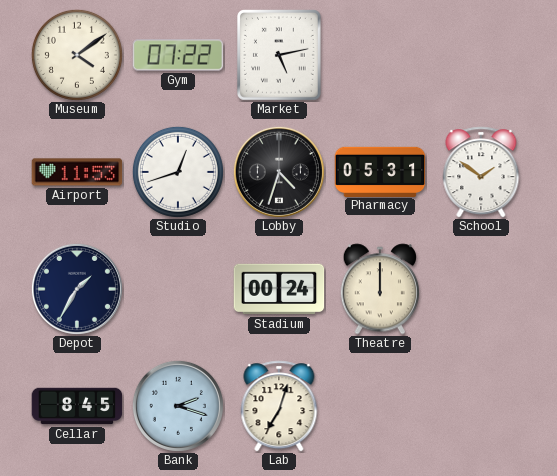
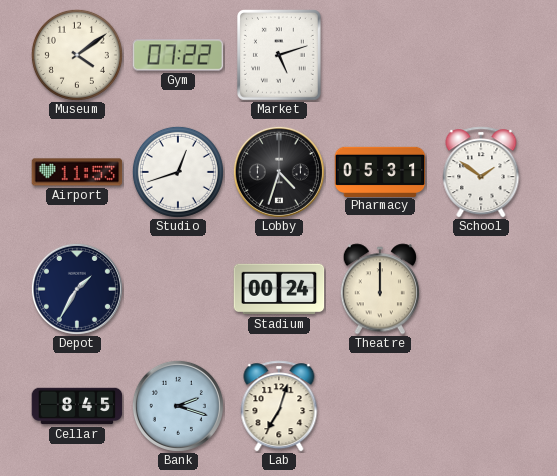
Market: 5:13 -> 5:12
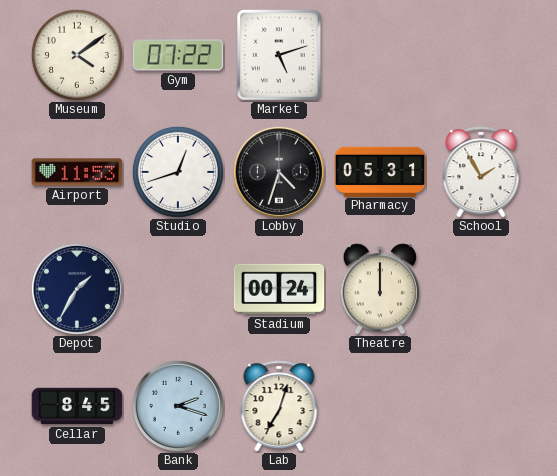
School: 1:51 -> 1:55
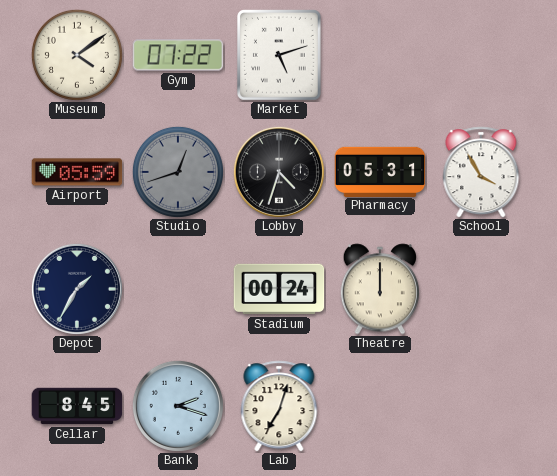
Airport: 11:53 -> 05:59
Studio dial: white -> grey
School: 1:55 -> 3:55
